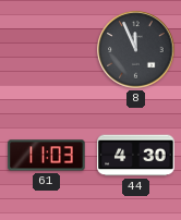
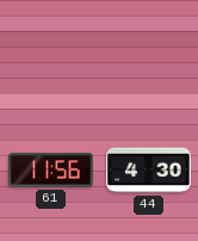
8: 11:56 -> none
61: 11:03 -> 11:56
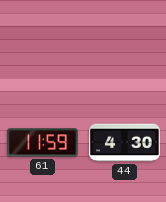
61: 11:56 -> 11:59
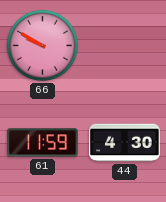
66: none -> 9:50
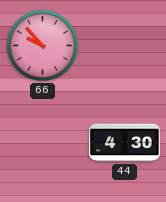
66: 9:50 -> 9:53
61: 11:59 -> none
